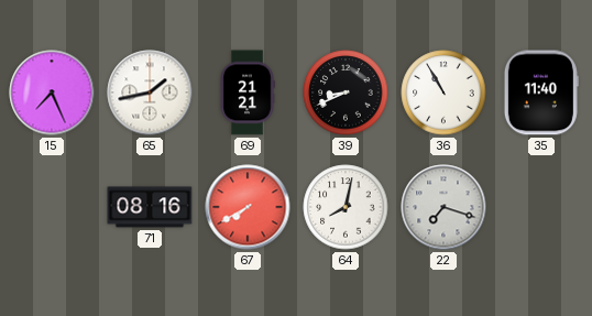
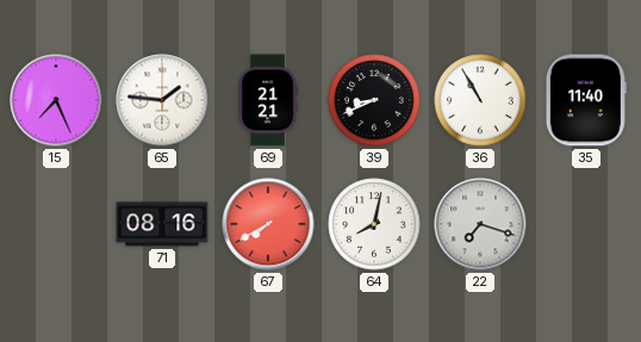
65: 1:43 -> 1:46
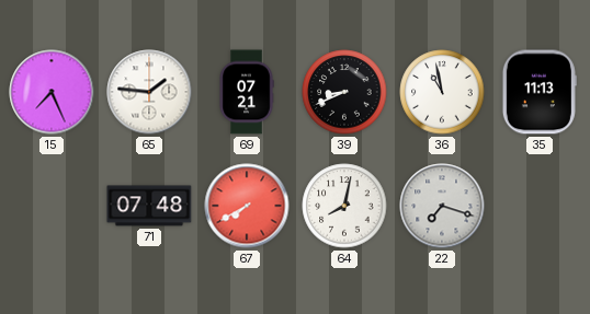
69: 21:21 -> 07:21
36: 10:55 -> 10:58
35: 11:40 -> 11:13
71: 08:16 -> 07:48
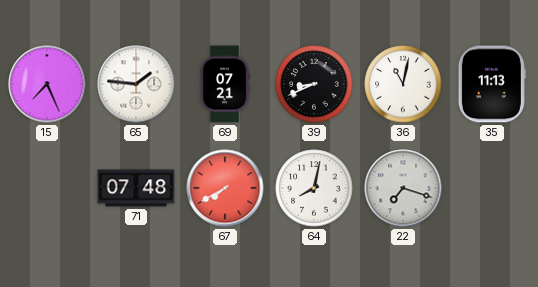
36: 10:58 -> 11:02
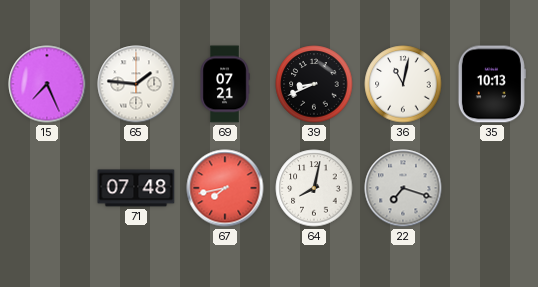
35: 11:13 -> 10:13
67: 7:40 -> 7:43
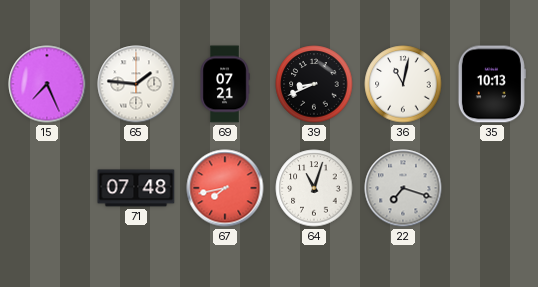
64: 8:02 -> 11:03
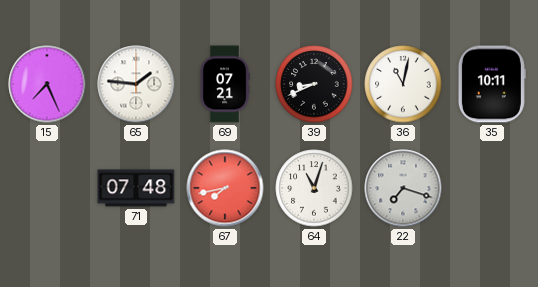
35: 10:13 -> 10:11
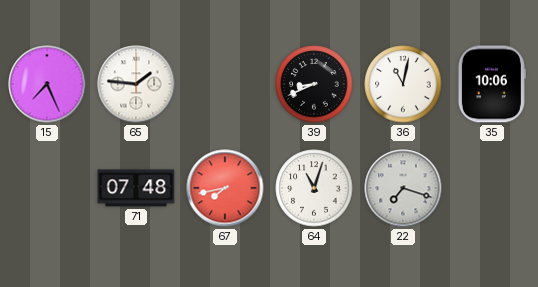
69: 07:21 -> none
35: 10:11 -> 10:06
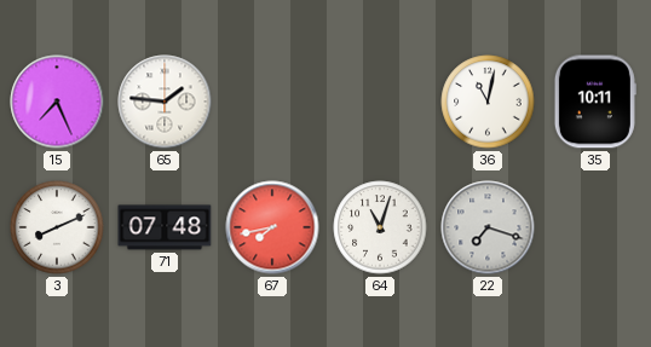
39: 8:41 -> none
35: 10:06 -> 10:11
3: none -> 8:11
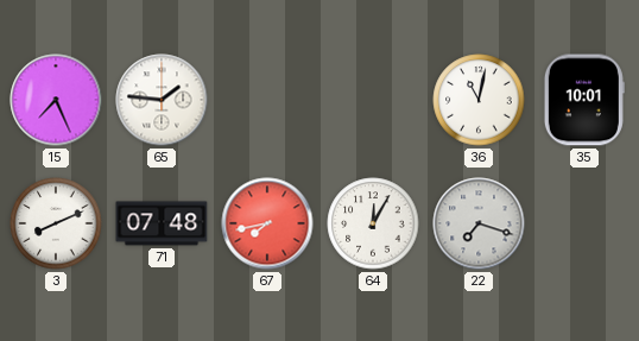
35: 10:11 -> 10:01
64: 11:03 -> 12:05
